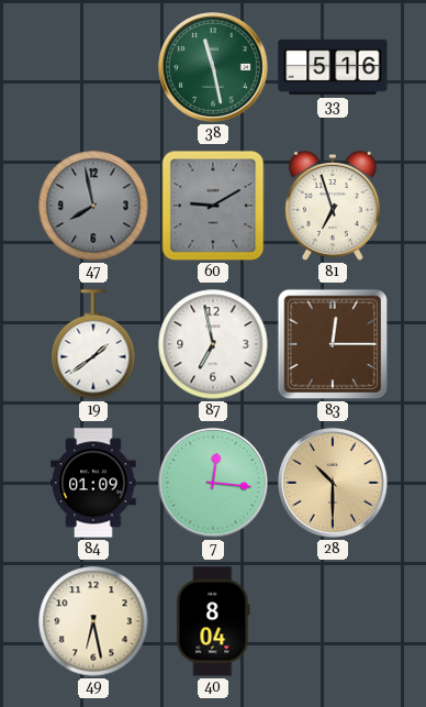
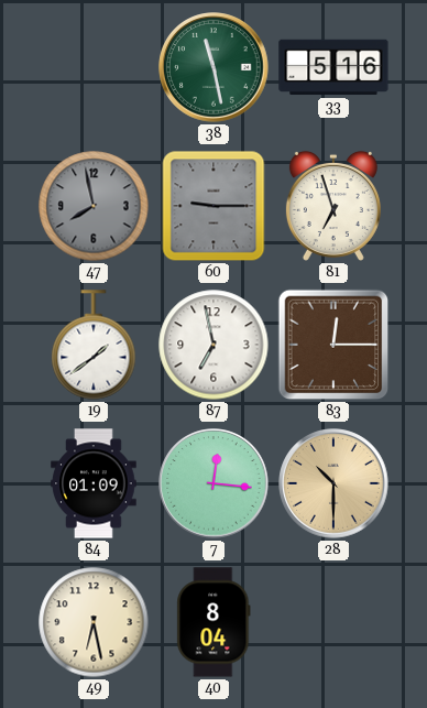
60: 9:10 -> 9:15
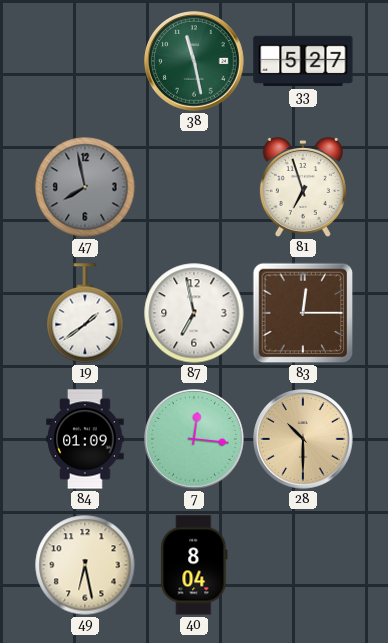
33: 5:16 -> 5:27
60: 9:15 -> none
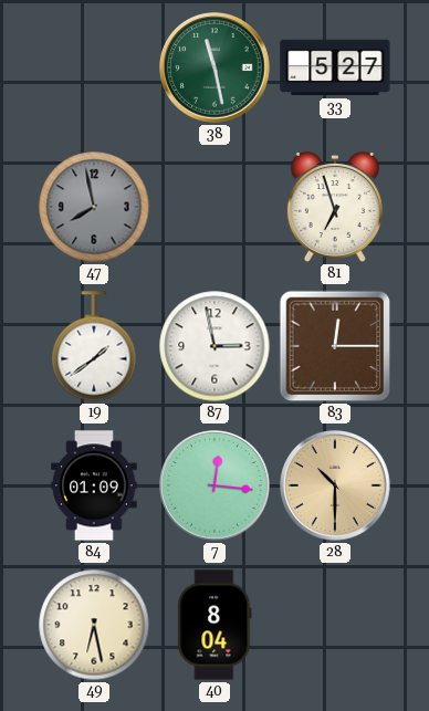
87: 6:58 -> 2:58
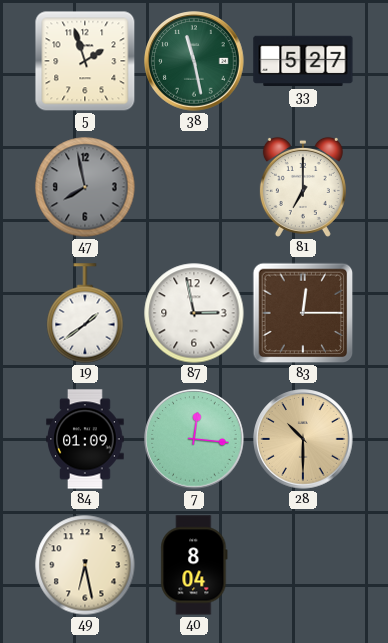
5: none -> 1:57
81: 6:57 -> 7:00
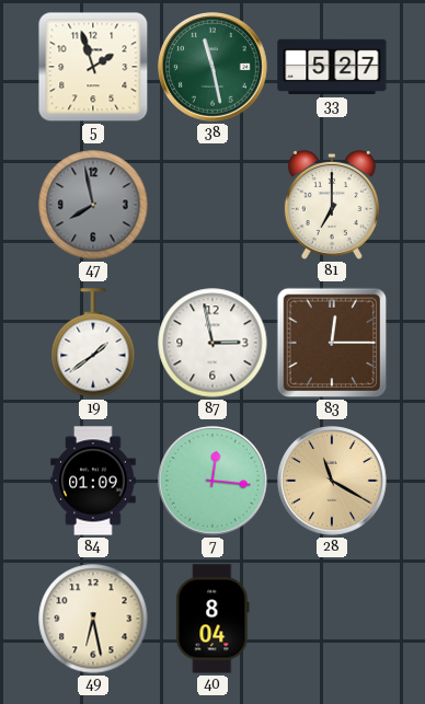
28: 10:30 -> 11:20
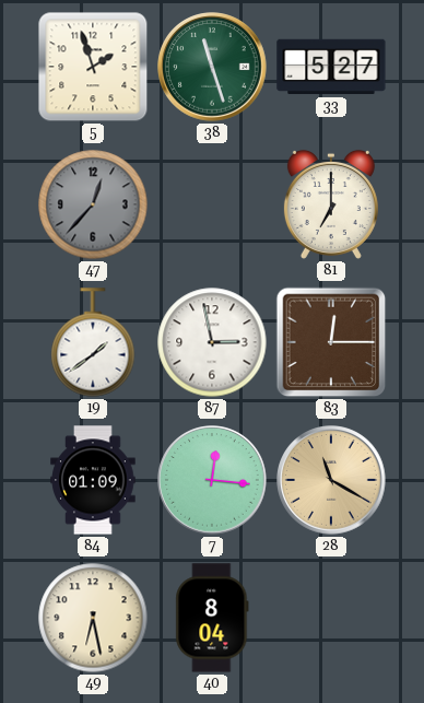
38: 11:28 -> 11:27
47: 7:58 -> 12:37
